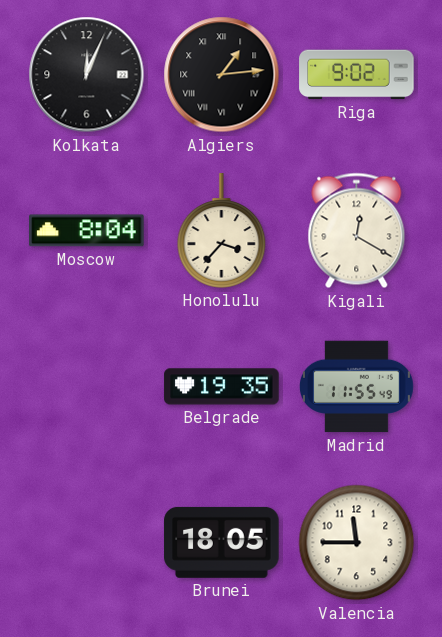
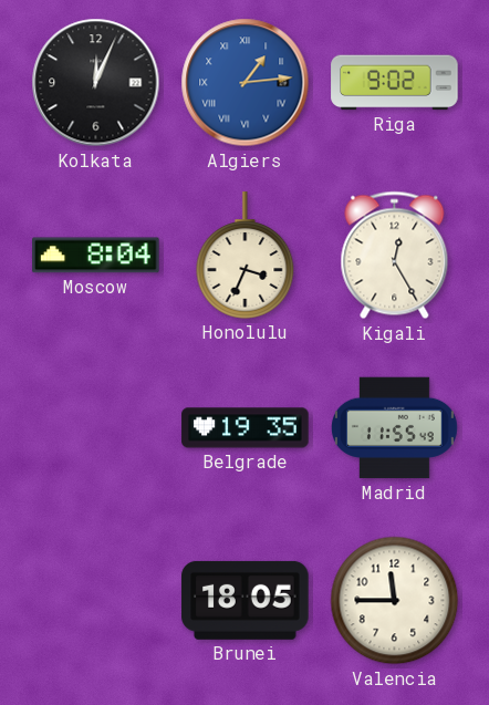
Algiers dial: black -> blue
Honolulu: 3:37 -> 3:34
Kigali: 12:20 -> 12:25
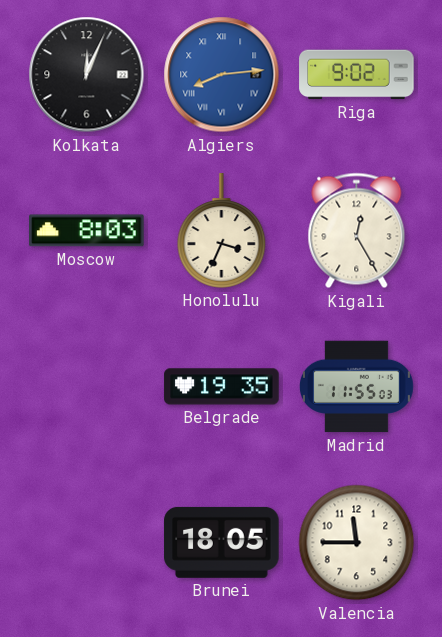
Algiers: 1:14 -> 8:14
Moscow: 8:04 -> 8:03
Madrid: 11:55:49 -> 11:55:03
